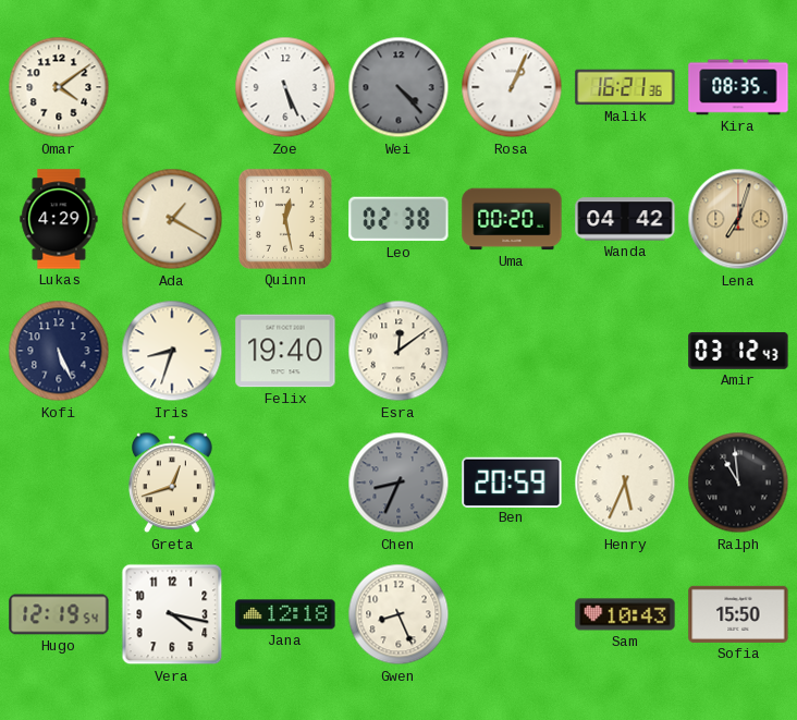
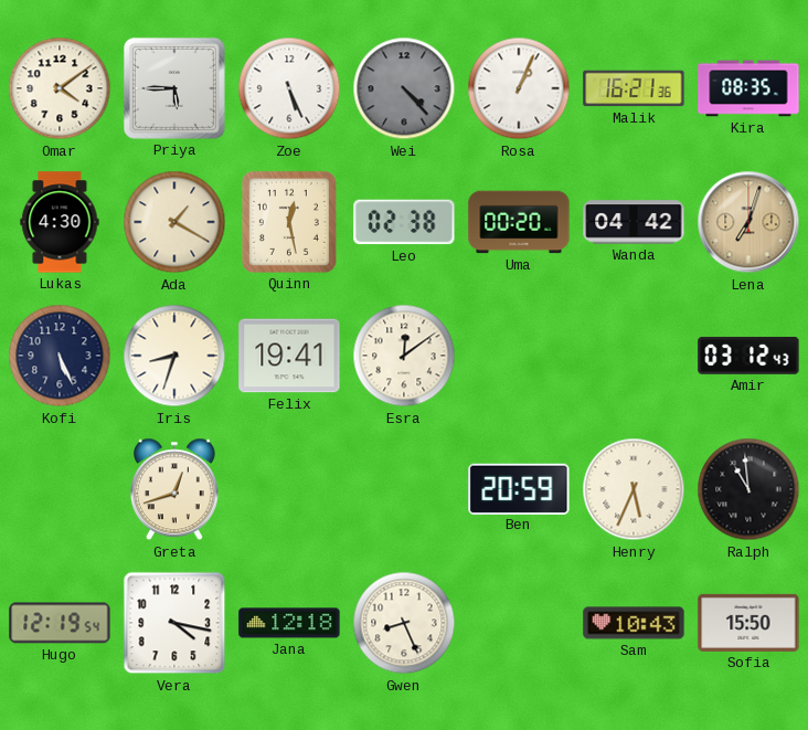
Priya: none -> 5:45
Lukas: 4:29 -> 4:30
Felix: 19:40 -> 19:41
Chen: 8:34 -> none
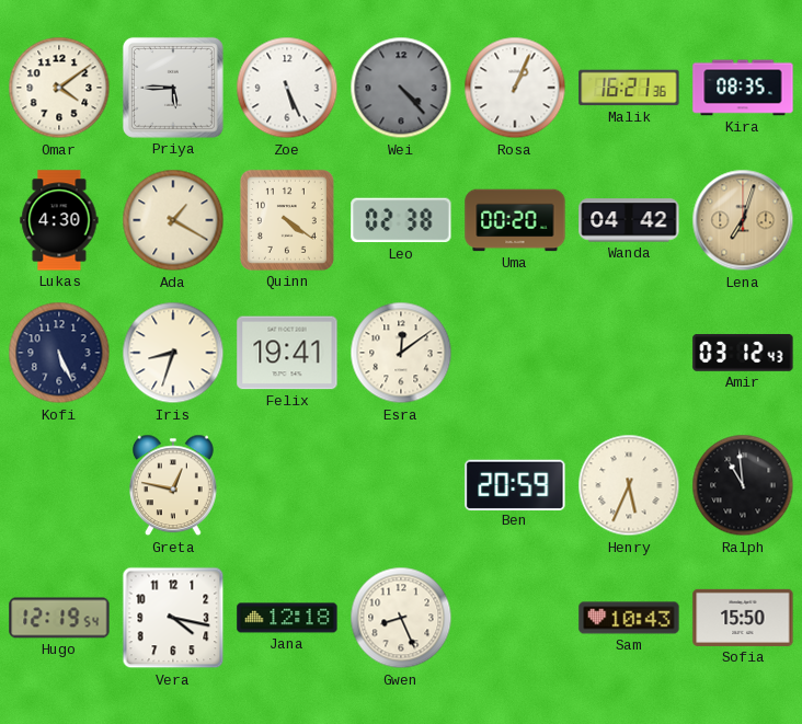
Quinn: 12:28 -> 4:21
Greta: 12:42 -> 12:47
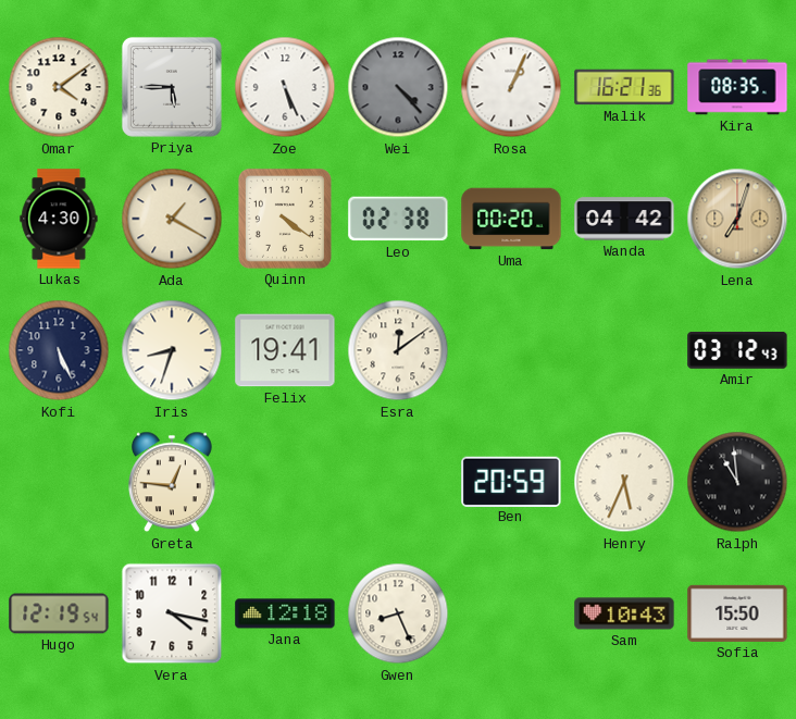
Greta: 12:47 -> 12:46
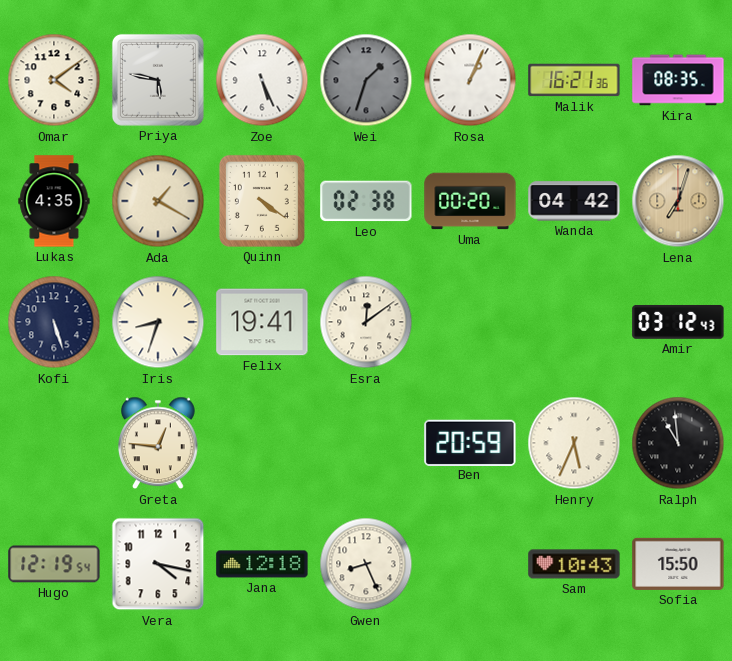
Priya: 5:45 -> 5:47
Wei: 4:23 -> 1:33
Lukas: 4:30 -> 4:35
Kofi: 5:26 -> 5:27
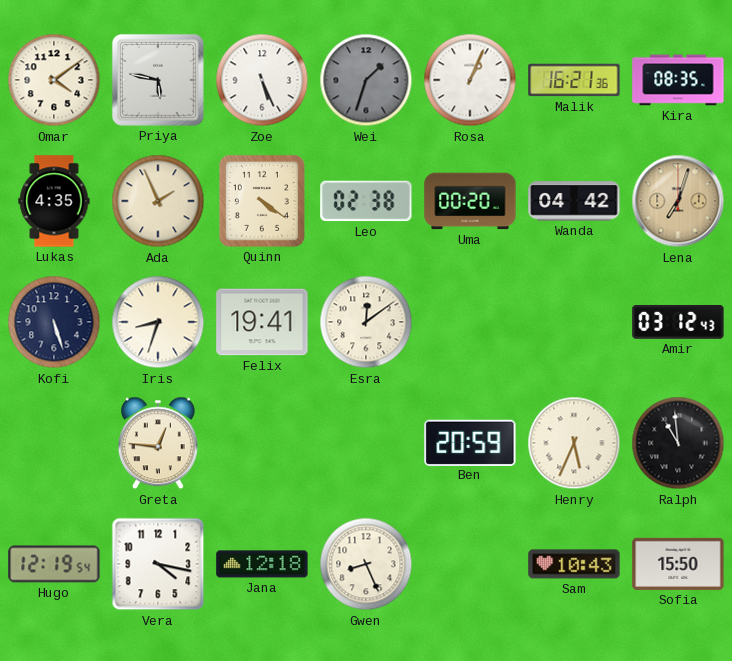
Ada: 1:20 -> 1:56
